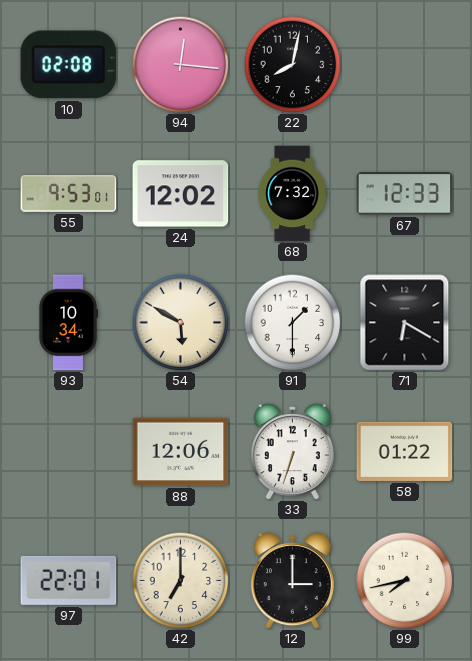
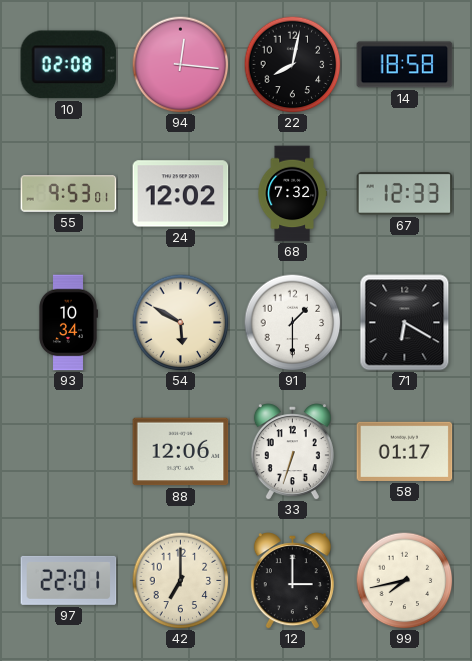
14: none -> 18:58
58: 01:22 -> 01:17
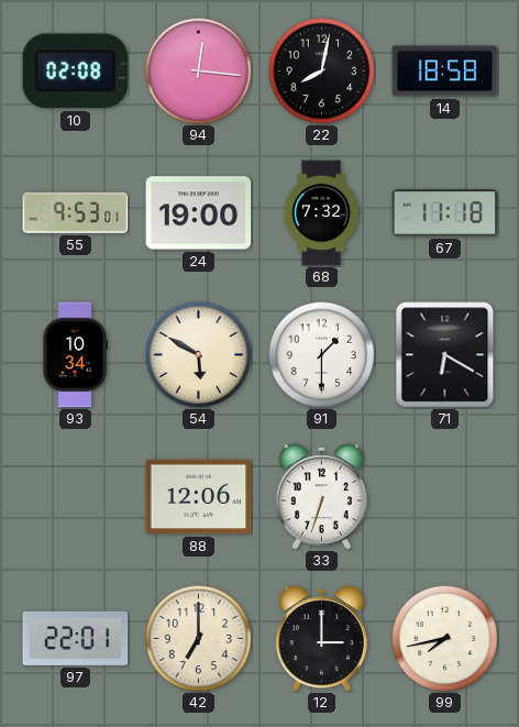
24: 12:02 -> 19:00
67: 12:33 -> 11:18
58: 01:17 -> none
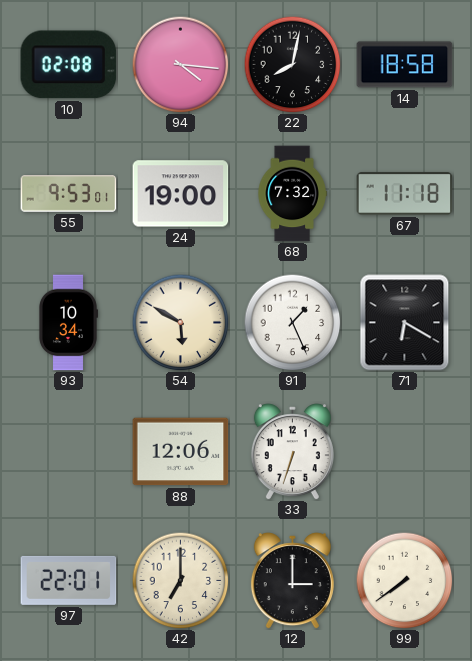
94: 12:16 -> 4:16
91: 1:30 -> 1:26
99: 7:43 -> 7:39
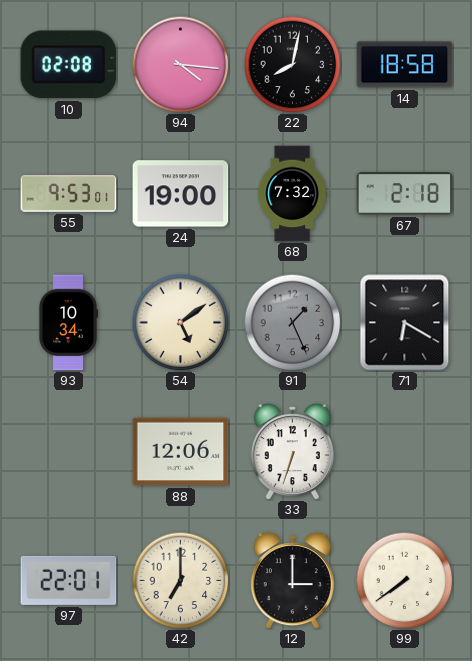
67: 11:18 -> 2:18
54: 5:50 -> 5:09
91 dial: white -> grey
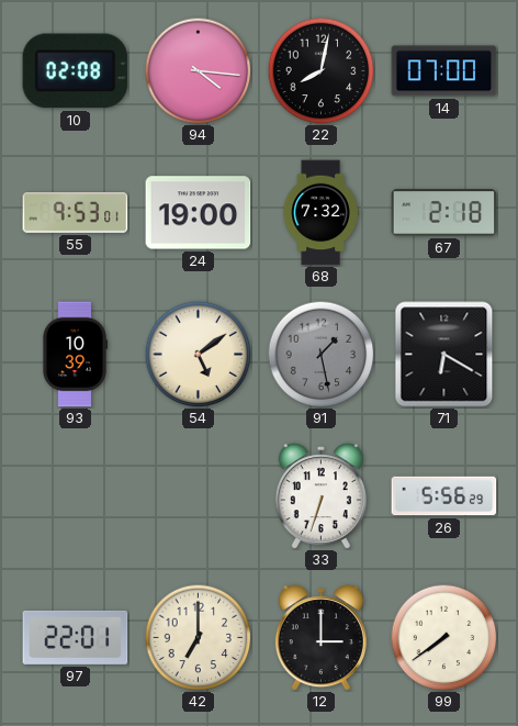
14: 18:58 -> 07:00
93: 10:34 -> 10:39
91: 1:26 -> 1:28
88: 12:06 -> none
26: none -> 5:56
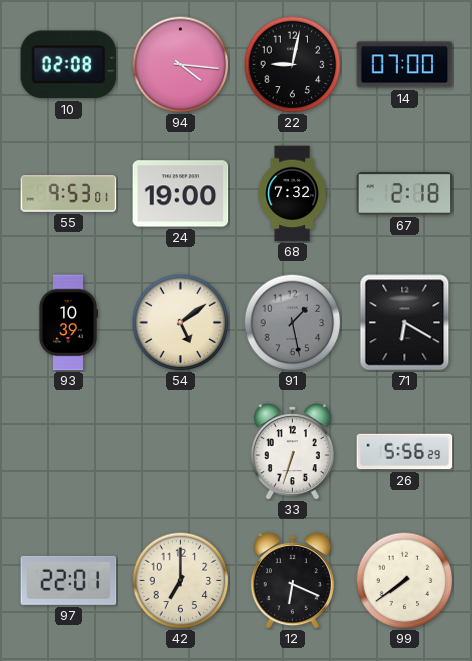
22: 8:02 -> 9:02
12: 3:00 -> 6:19
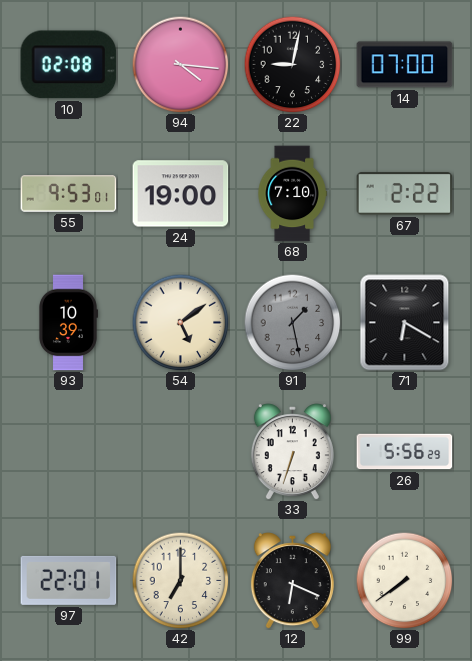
68: 7:32 -> 7:10
67: 2:18 -> 2:22
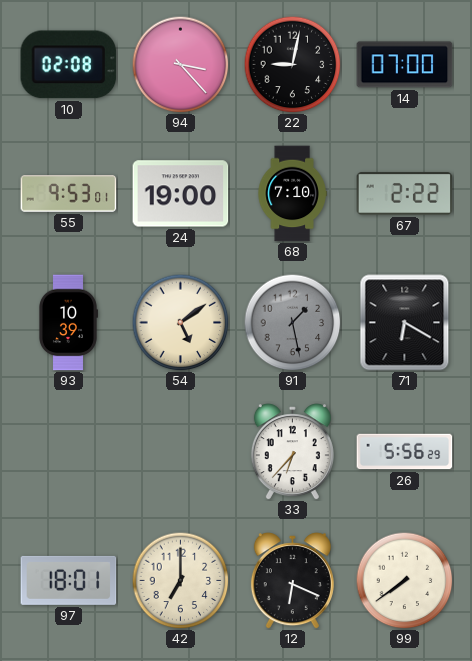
94: 4:16 -> 3:23
33: 6:33 -> 6:37
97: 22:01 -> 18:01
